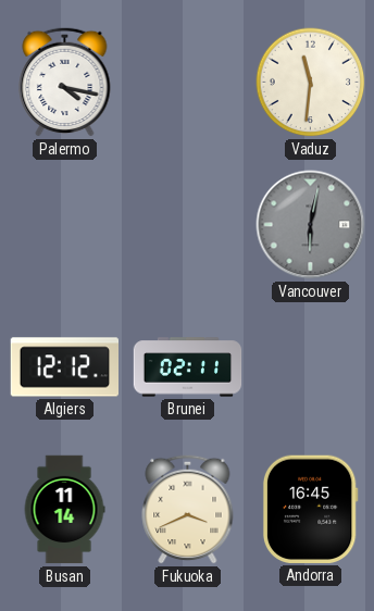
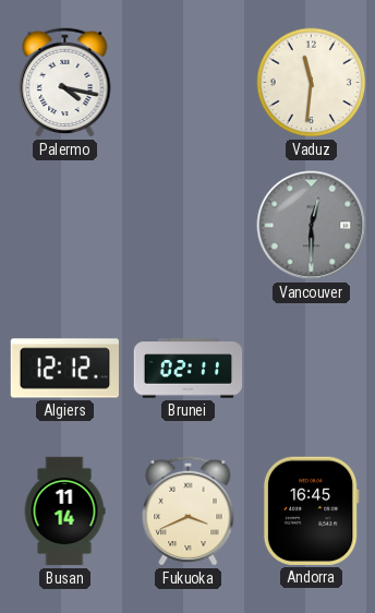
Vancouver: 6:02 -> 12:30
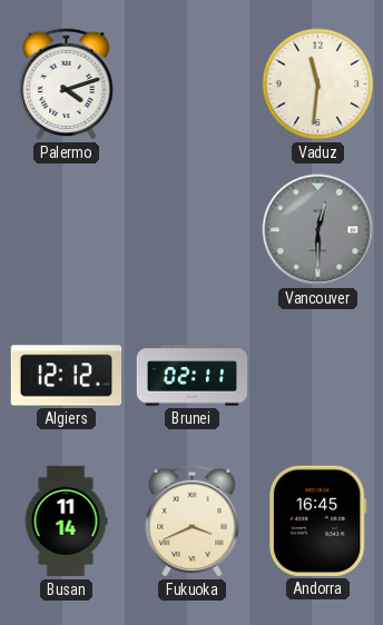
Palermo: 4:17 -> 4:12
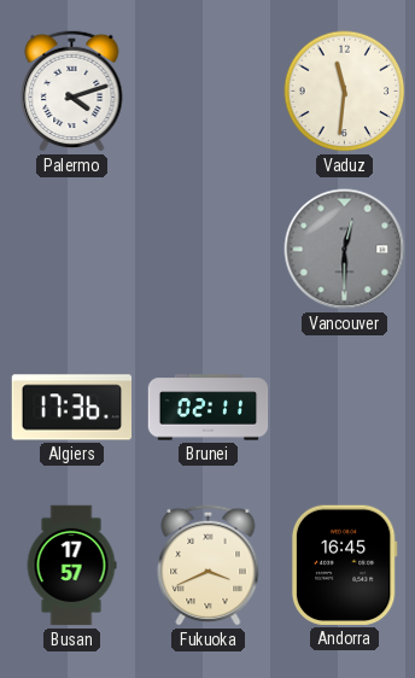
Algiers: 12:12 -> 17:36
Busan: 11:14 -> 17:57
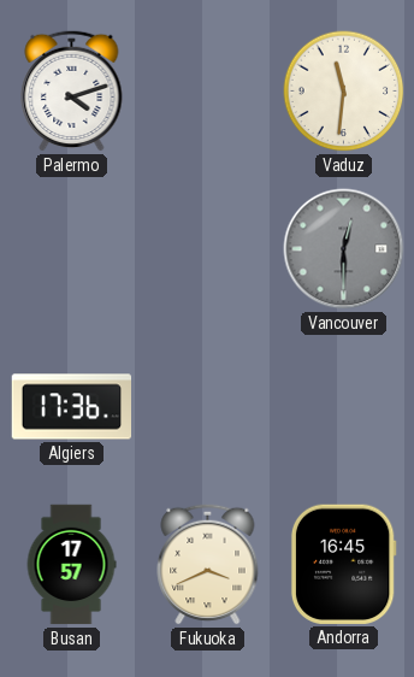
Brunei: 02:11 -> none
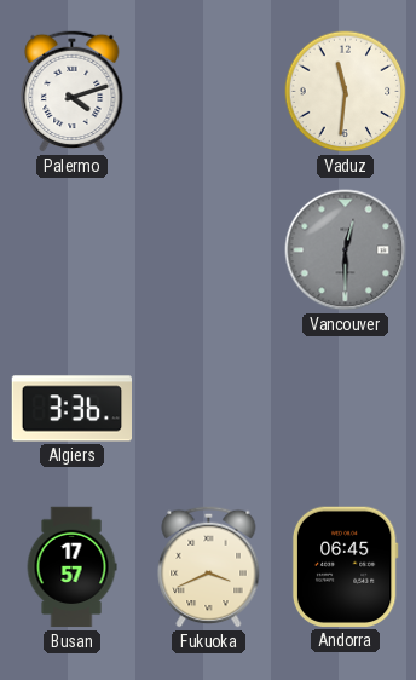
Algiers: 17:36 -> 3:36
Andorra: 16:45 -> 06:45
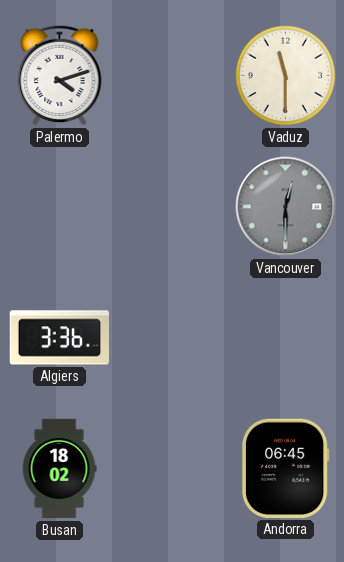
Vaduz: 11:31 -> 11:30
Busan: 17:57 -> 18:02
Fukuoka: 3:41 -> none
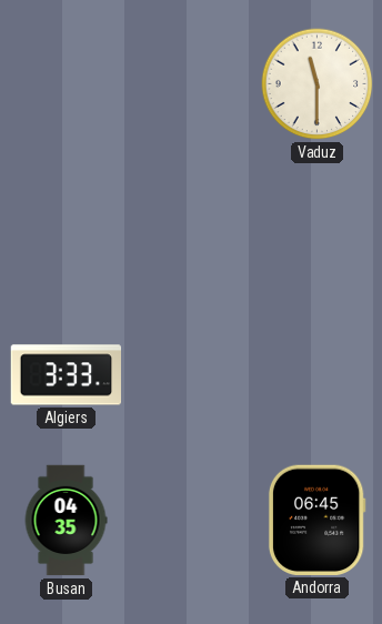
Palermo: 4:12 -> none
Vancouver: 12:30 -> none
Algiers: 3:36 -> 3:33
Busan: 18:02 -> 04:35
